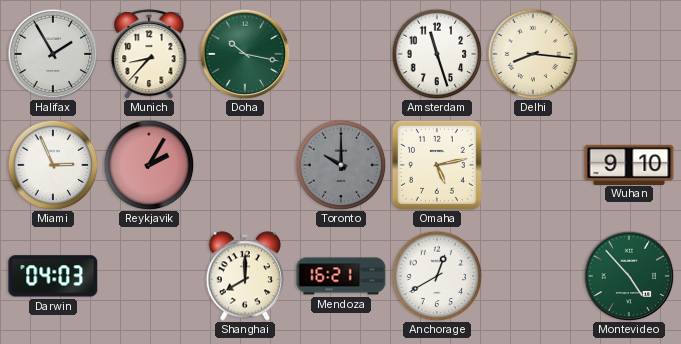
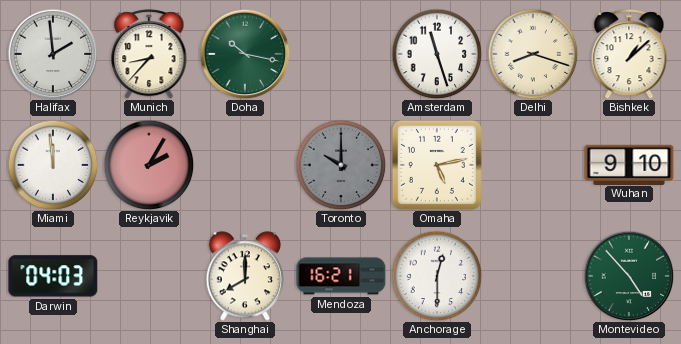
Halifax: 1:55 -> 1:59
Delhi: 8:16 -> 8:18
Bishkek: none -> 1:08
Miami: 2:56 -> 11:59
Anchorage: 12:40 -> 12:30
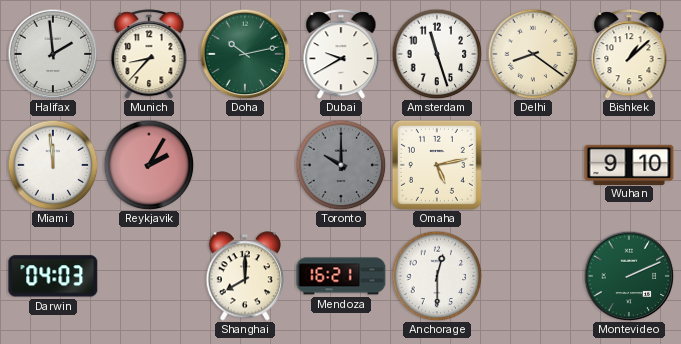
Doha: 10:17 -> 10:13
Dubai: none -> 9:40
Delhi: 8:18 -> 8:21
Montevideo: 4:53 -> 2:11
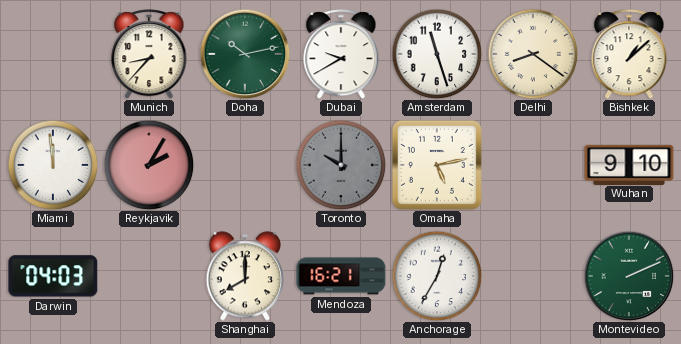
Halifax: 1:59 -> none
Anchorage: 12:30 -> 12:35
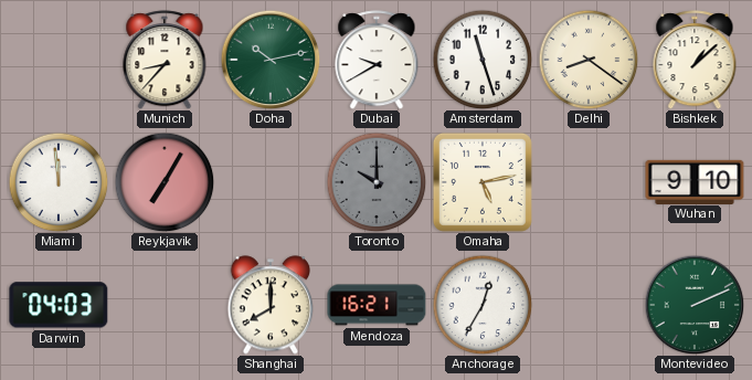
Reykjavik: 2:05 -> 7:05
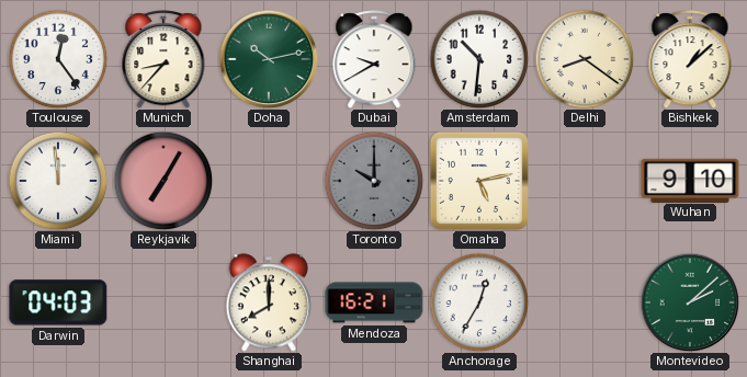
Toulouse: none -> 12:24
Amsterdam: 11:27 -> 10:31
Montevideo: 2:11 -> 2:08
